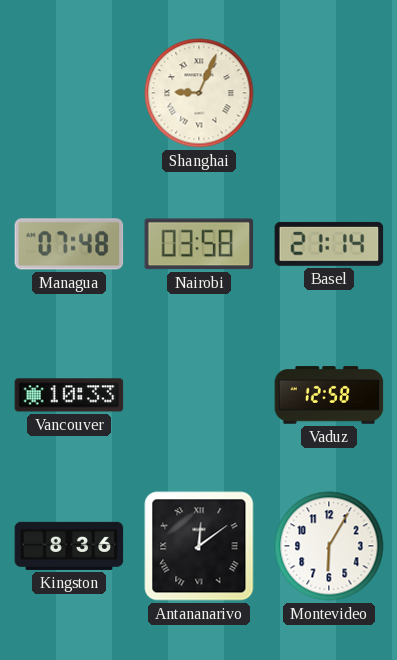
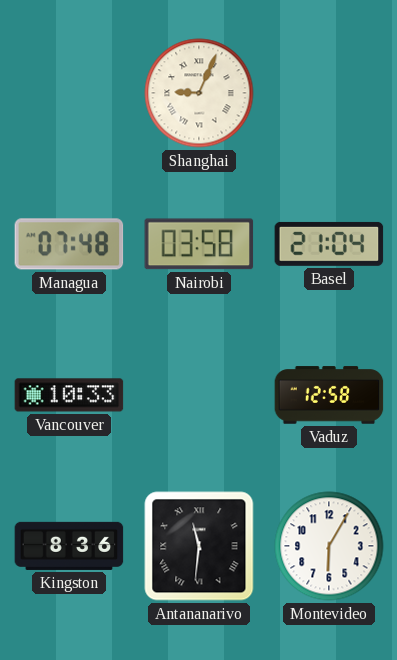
Basel: 21:14 -> 21:04
Antananarivo: 12:09 -> 11:31
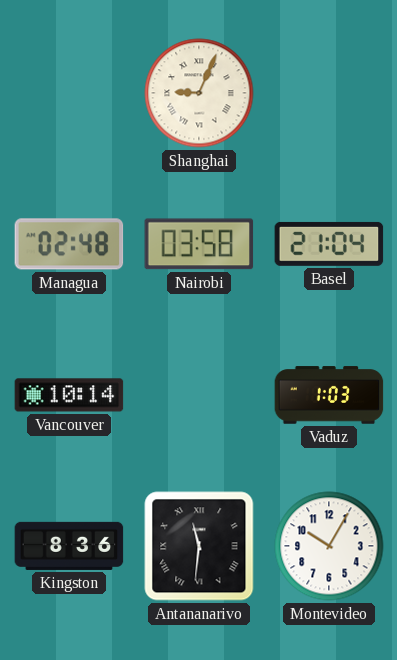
Managua: 07:48 -> 02:48
Vancouver: 10:33 -> 10:14
Vaduz: 12:58 -> 1:03
Montevideo: 6:05 -> 10:05
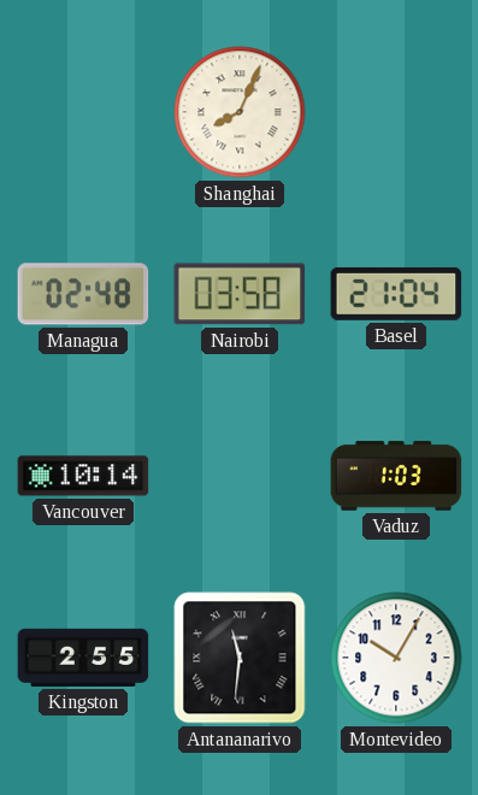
Shanghai: 9:04 -> 8:04
Kingston: 8:36 -> 2:55
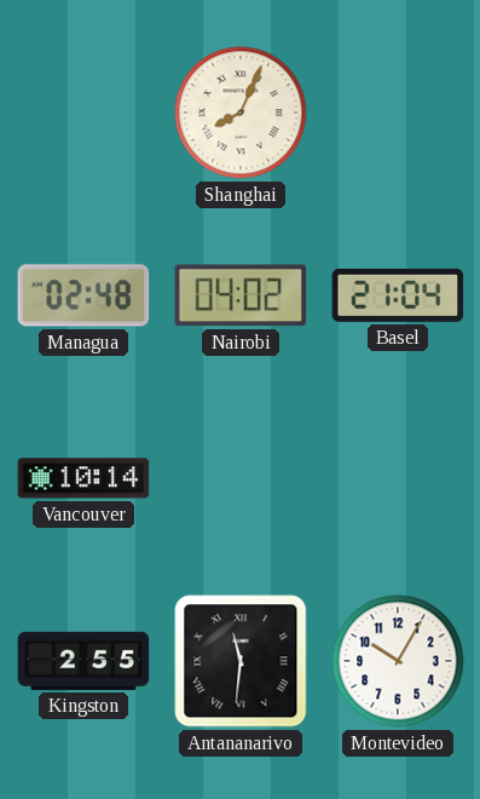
Nairobi: 03:58 -> 04:02
Vaduz: 1:03 -> none
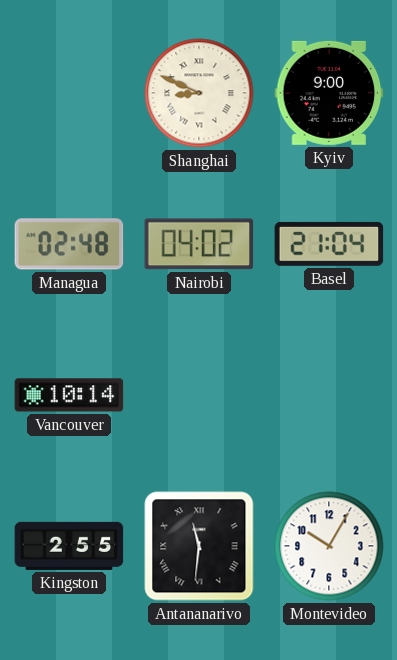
Shanghai: 8:04 -> 8:49
Kyiv: none -> 9:00
